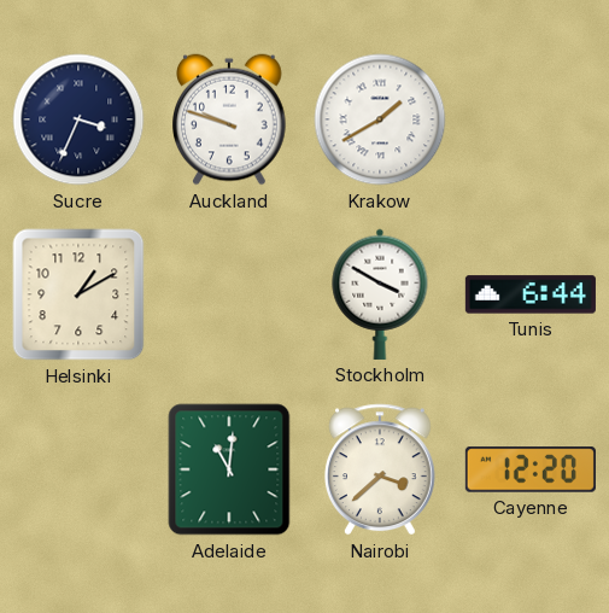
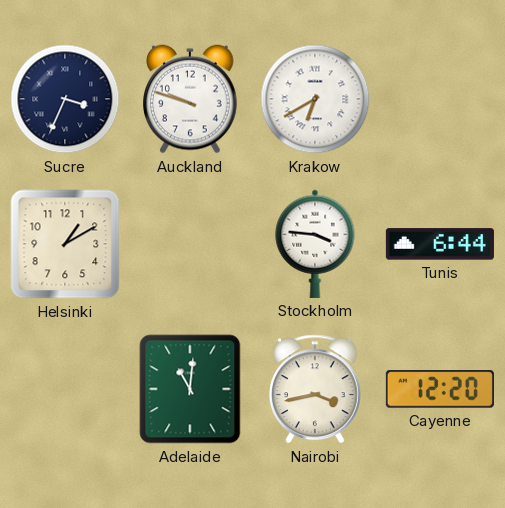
Krakow: 1:40 -> 6:40
Stockholm: 3:50 -> 3:46
Nairobi: 3:38 -> 3:43
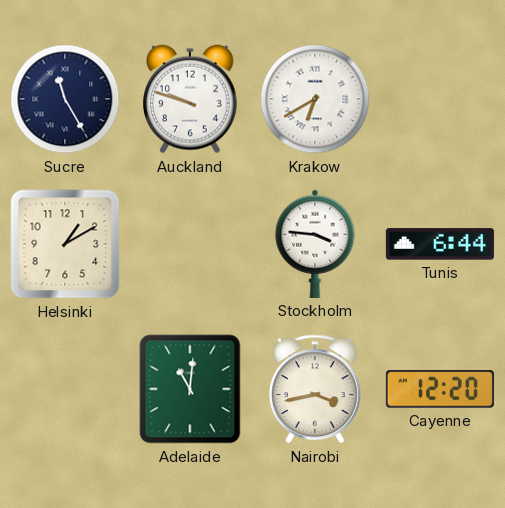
Sucre: 3:34 -> 11:25
